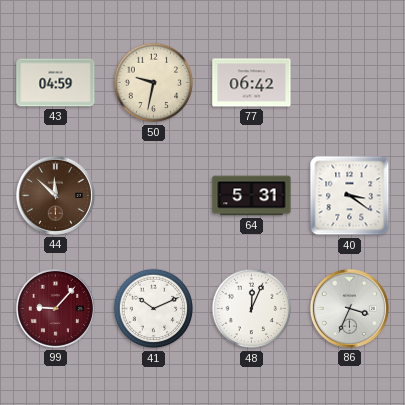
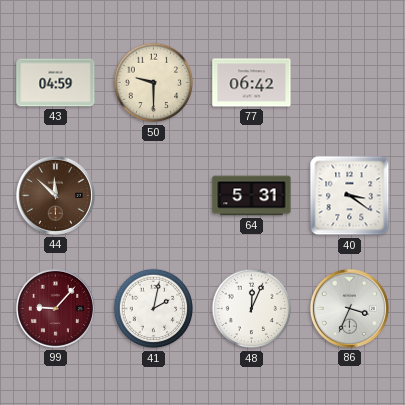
50: 9:32 -> 9:30
41: 10:11 -> 2:02
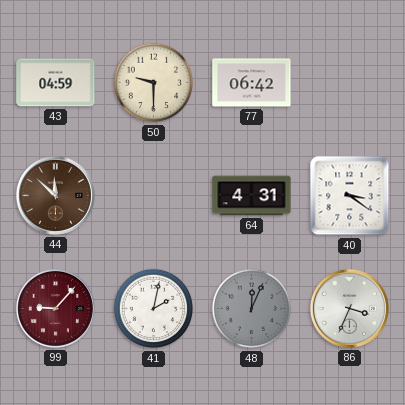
64: 5:31 -> 4:31
48 dial: white -> grey
